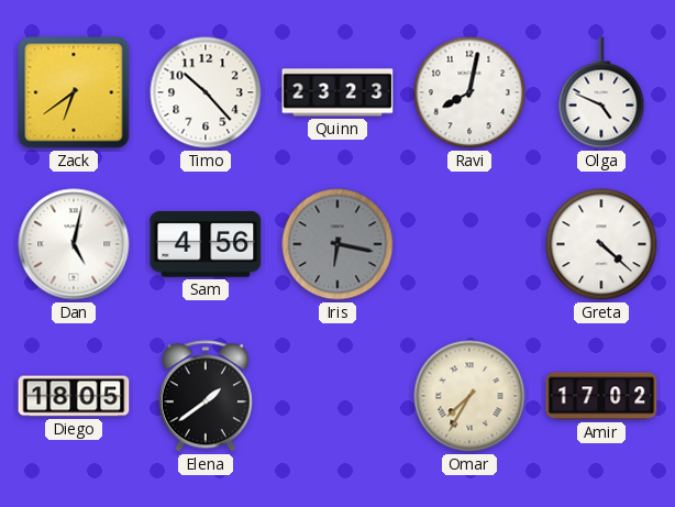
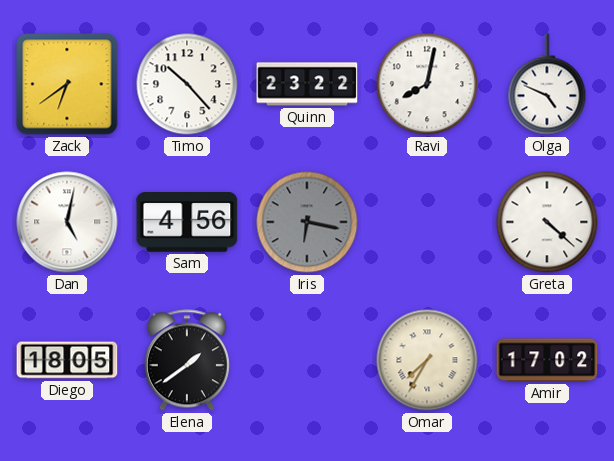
Quinn: 23:23 -> 23:22
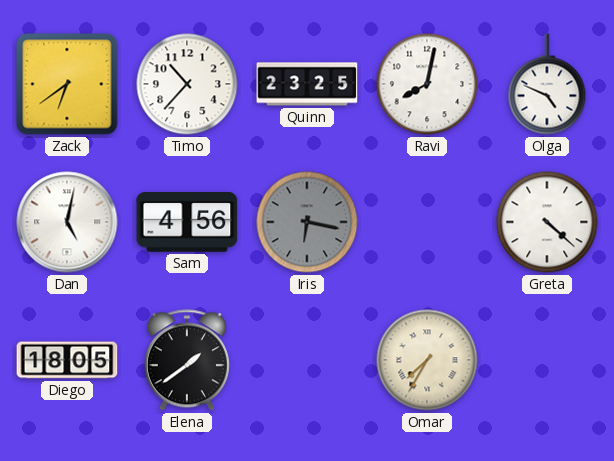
Timo: 10:23 -> 10:37
Quinn: 23:22 -> 23:25
Amir: 17:02 -> none
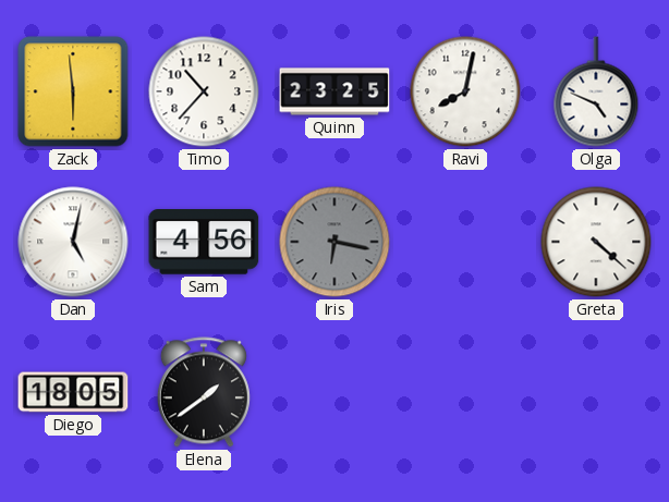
Zack: 6:39 -> 5:59
Omar: 7:35 -> none
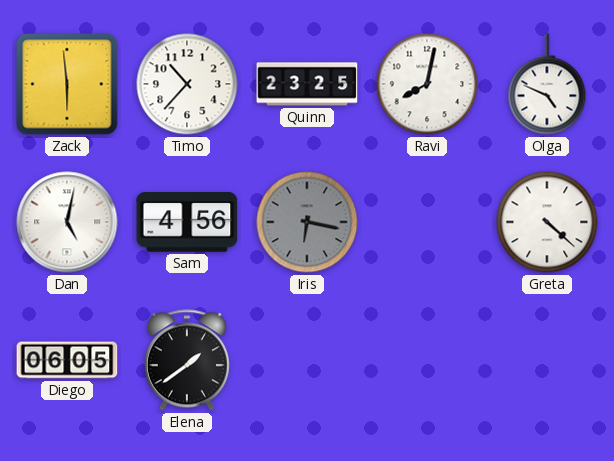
Diego: 18:05 -> 06:05
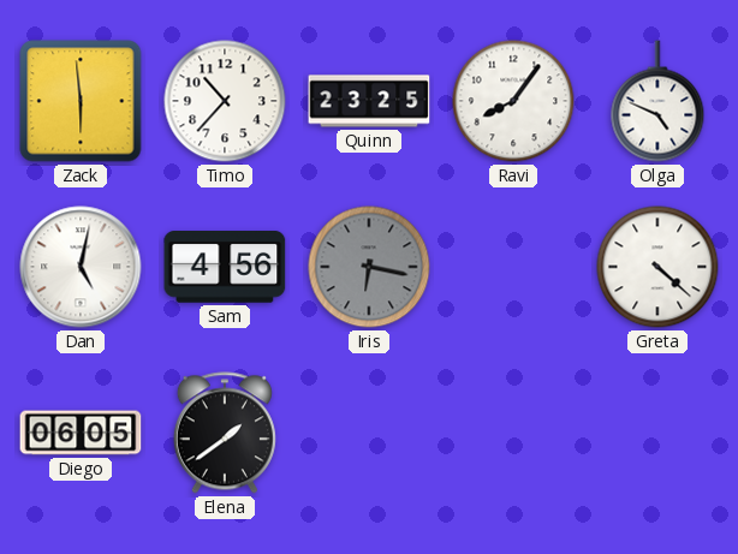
Ravi: 8:02 -> 8:06
